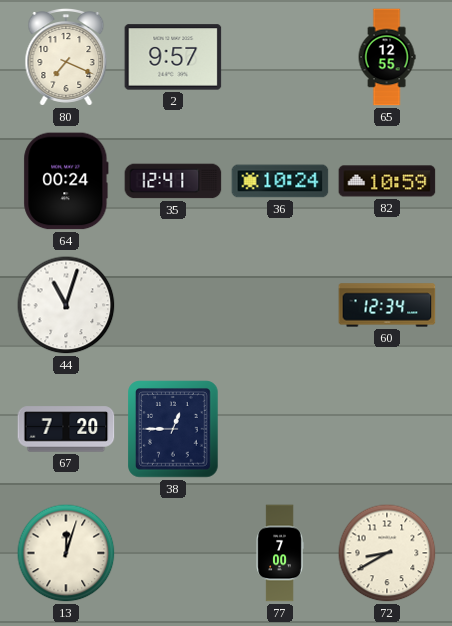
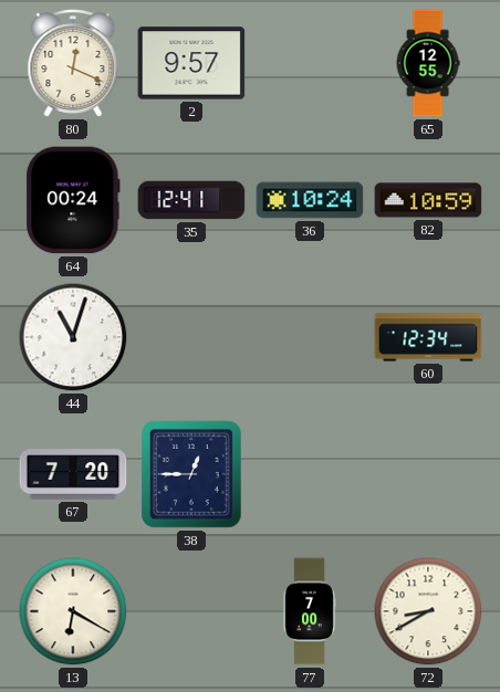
80: 7:19 -> 12:19
13: 12:03 -> 6:20
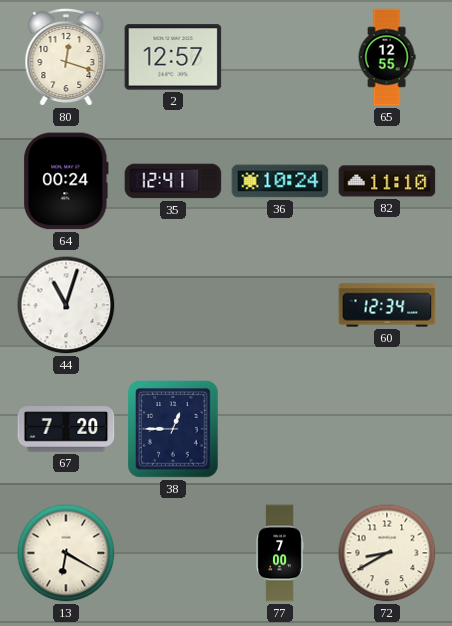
80: 12:19 -> 12:18
2: 9:57 -> 12:57
82: 10:59 -> 11:10
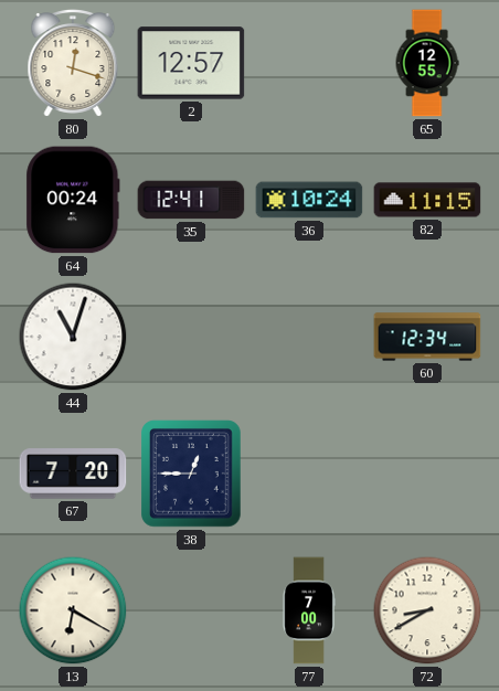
82: 11:10 -> 11:15
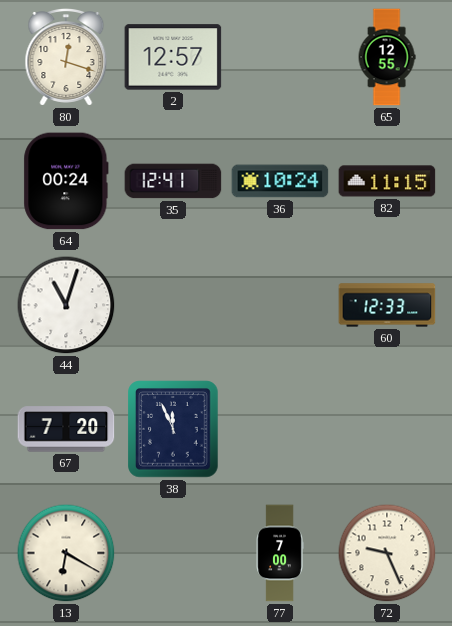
60: 12:34 -> 12:33
38: 12:45 -> 11:56
72: 8:40 -> 9:26
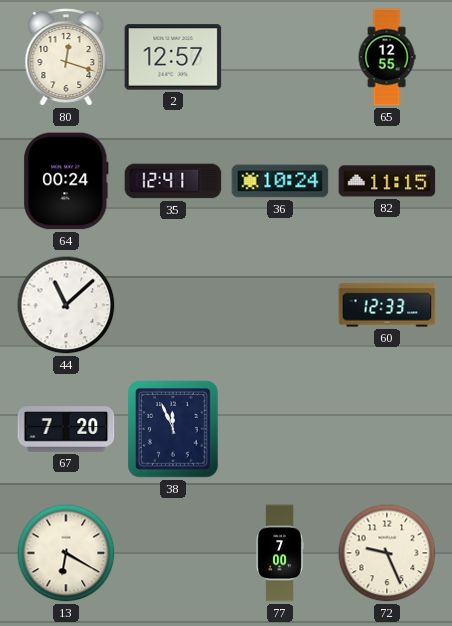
44: 11:03 -> 11:08
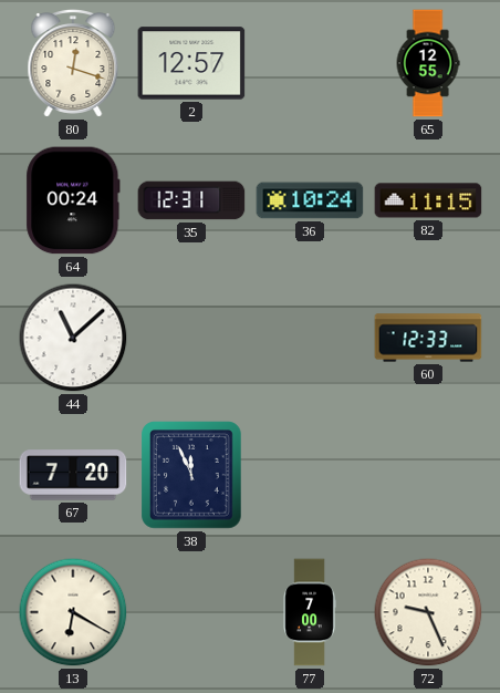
35: 12:41 -> 12:31
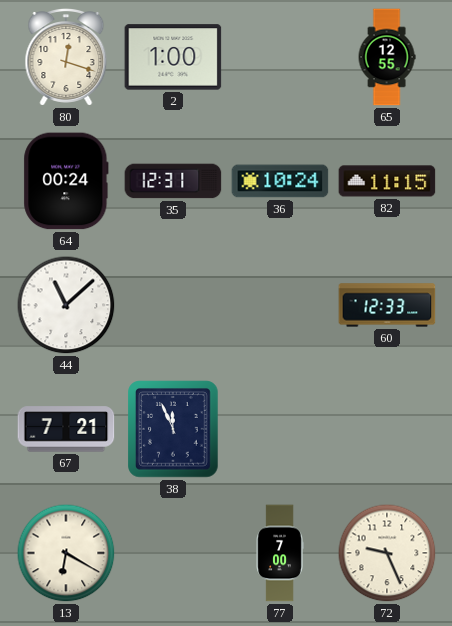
2: 12:57 -> 1:00
67: 7:20 -> 7:21
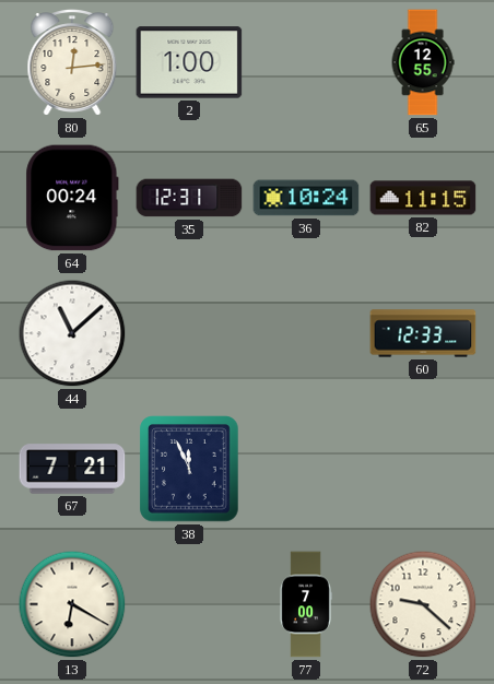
80: 12:18 -> 12:14
72: 9:26 -> 9:22
